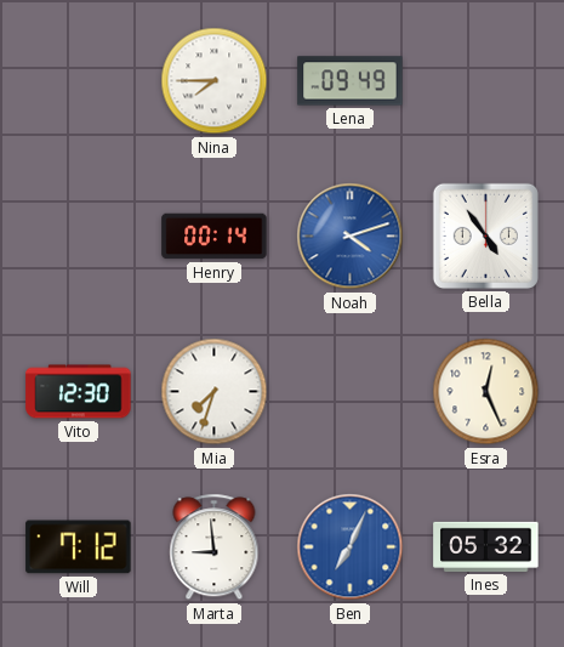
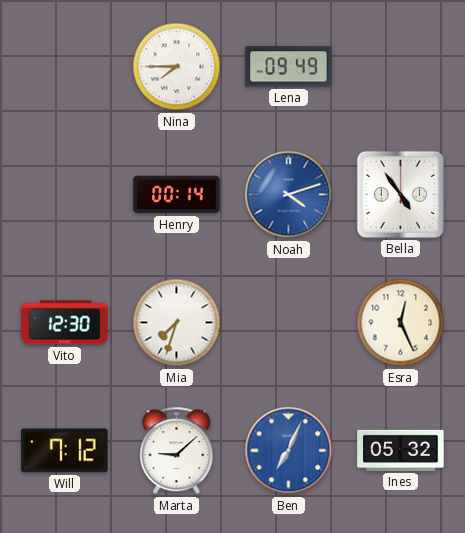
Marta: 8:59 -> 9:08
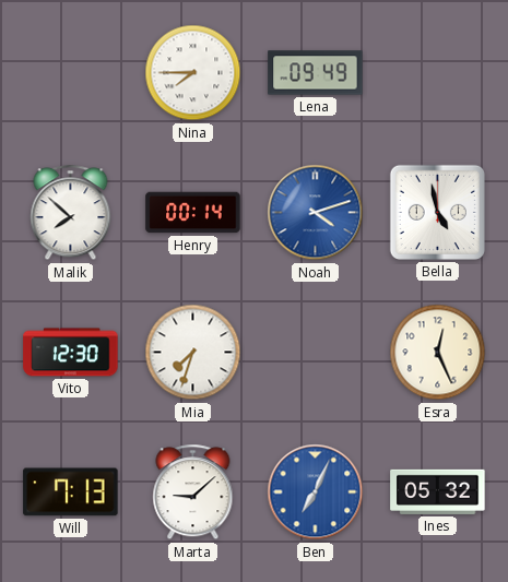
Malik: none -> 7:52
Bella: 4:54 -> 4:58
Will: 7:12 -> 7:13
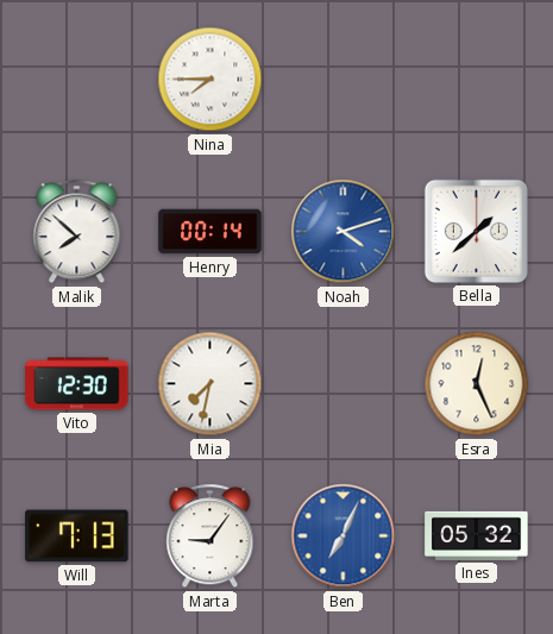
Lena: 09:49 -> none
Bella: 4:58 -> 1:38
Mia: 7:33 -> 7:32
Marta: 9:08 -> 9:06
